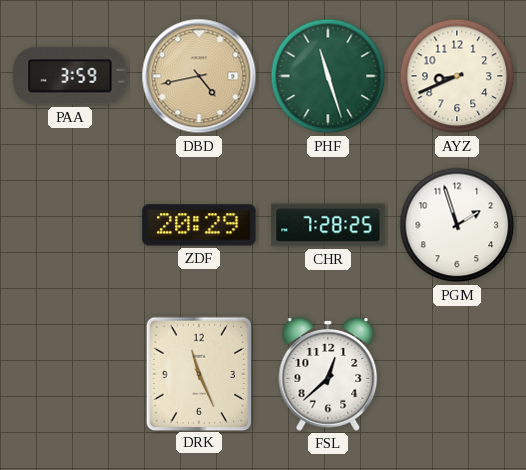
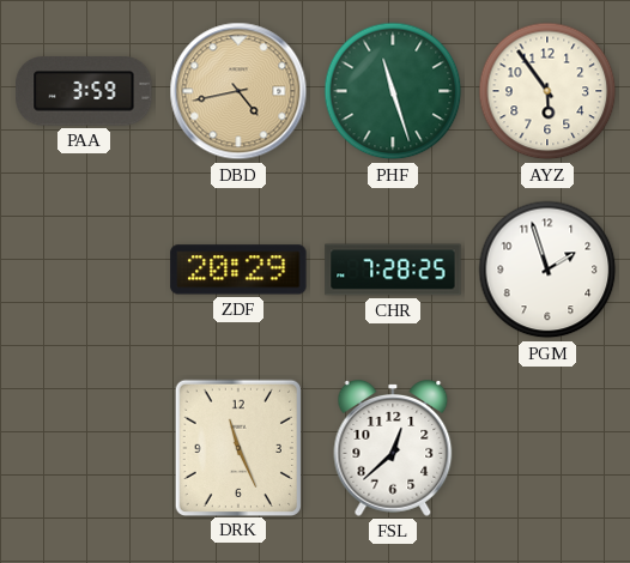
AYZ: 8:41 -> 5:54
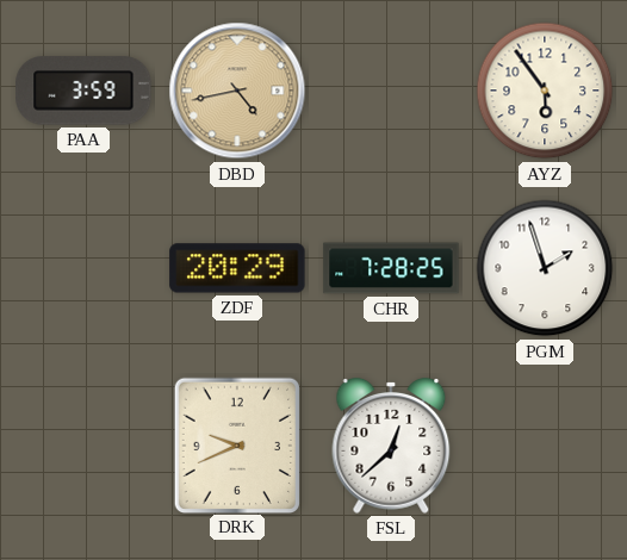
PHF: 11:27 -> none
DRK: 11:26 -> 9:41
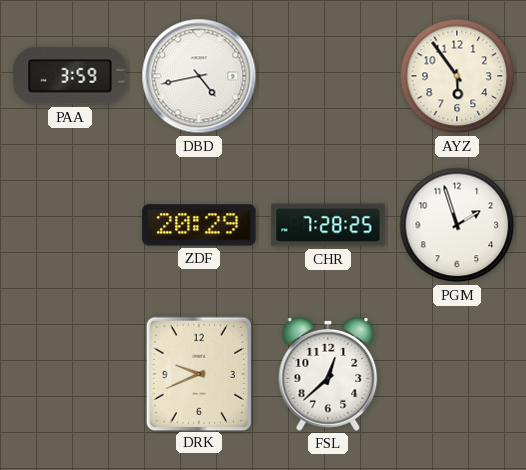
DBD dial: champagne -> white
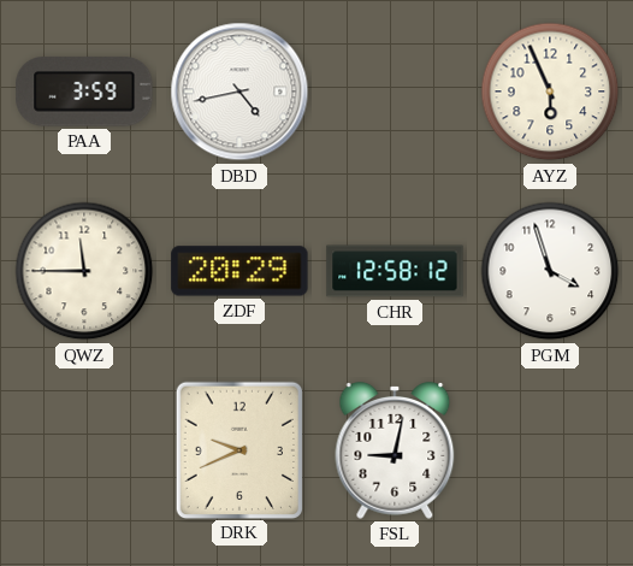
AYZ: 5:54 -> 5:56
QWZ: none -> 11:45
CHR: 7:28 -> 12:58
PGM: 1:57 -> 3:57
FSL: 12:38 -> 9:02
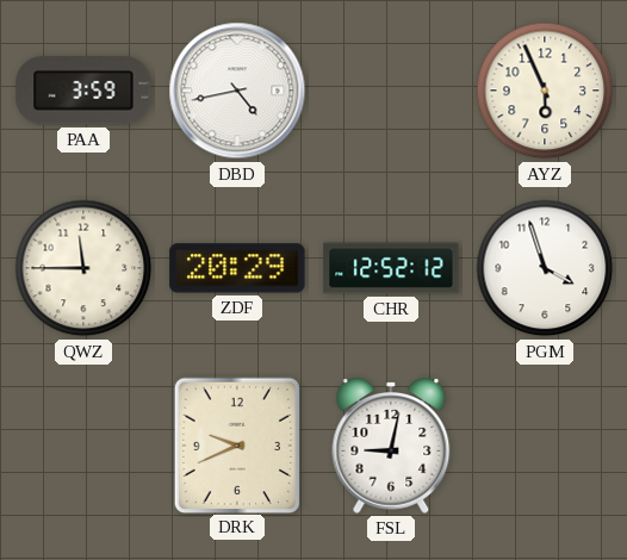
CHR: 12:58 -> 12:52
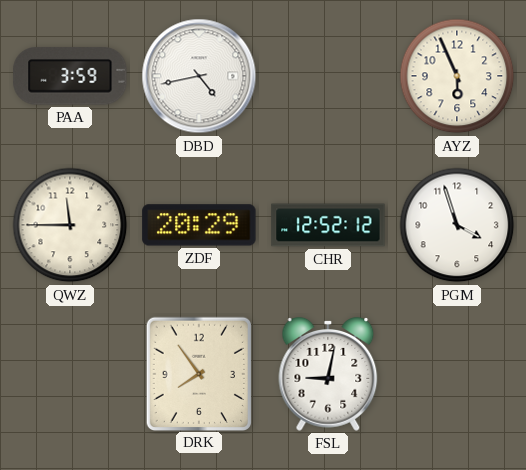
DRK: 9:41 -> 7:54
